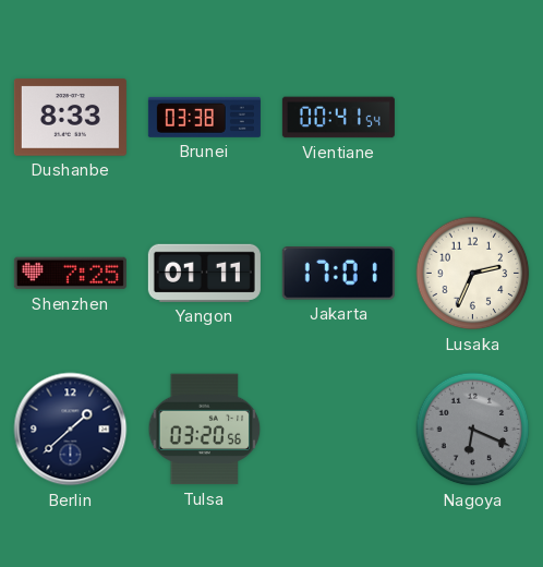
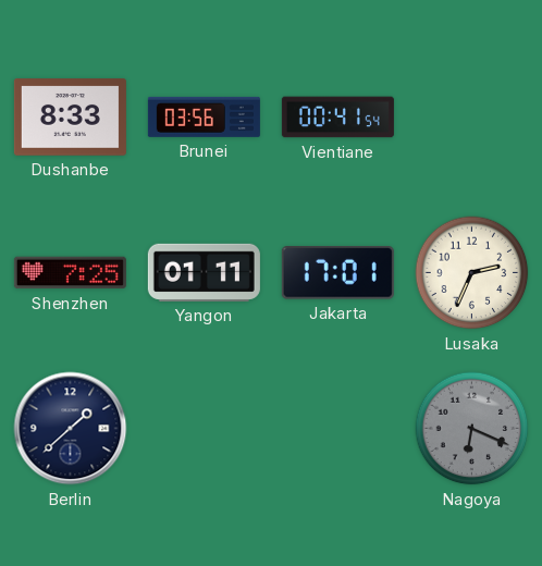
Brunei: 03:38 -> 03:56
Tulsa: 03:20 -> none
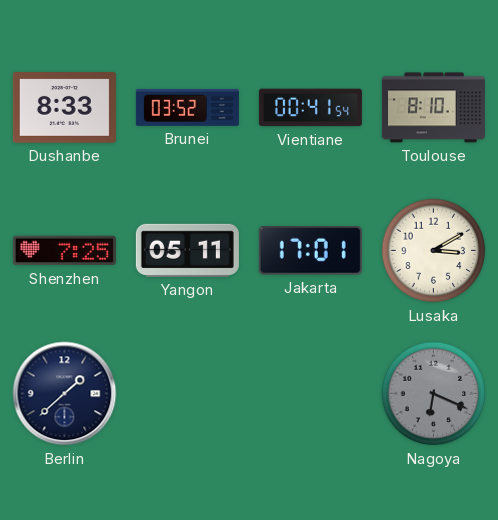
Brunei: 03:56 -> 03:52
Toulouse: none -> 8:10
Yangon: 01:11 -> 05:11
Lusaka: 2:34 -> 3:10
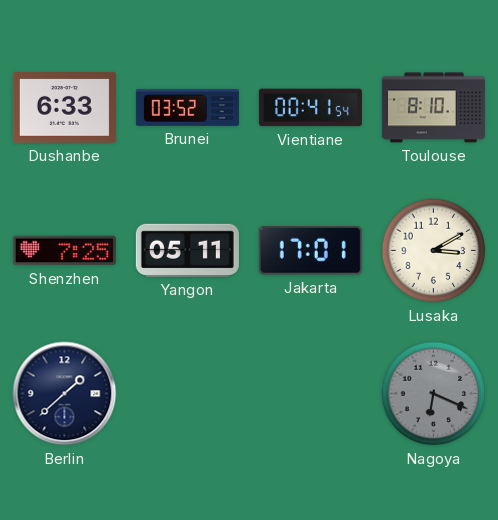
Dushanbe: 8:33 -> 6:33
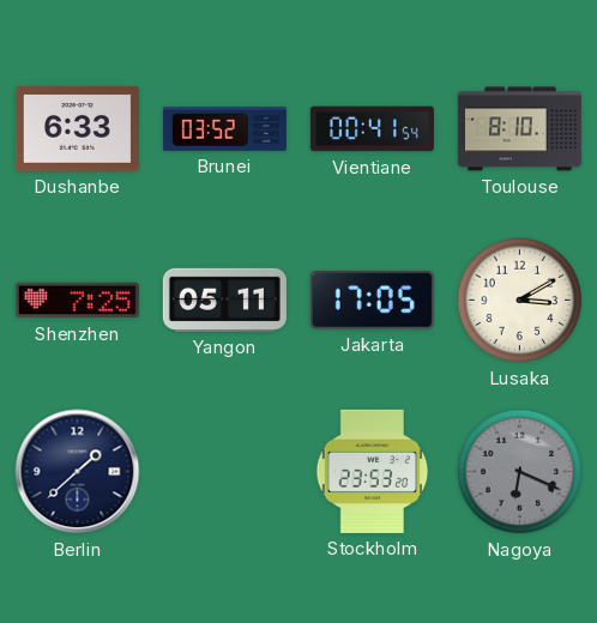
Jakarta: 17:01 -> 17:05
Stockholm: none -> 23:53
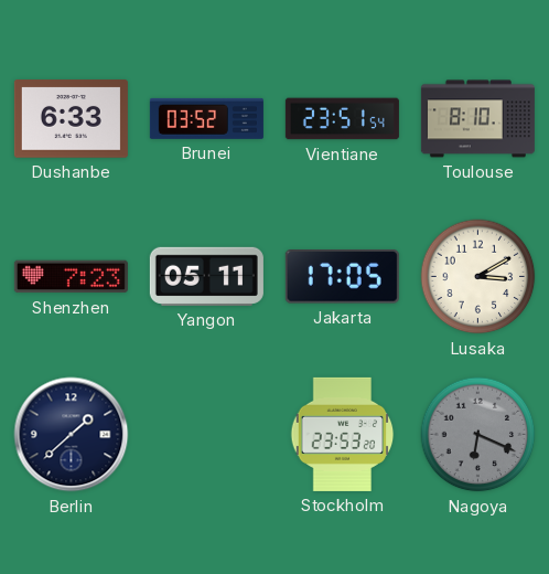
Vientiane: 00:41 -> 23:51
Shenzhen: 7:25 -> 7:23
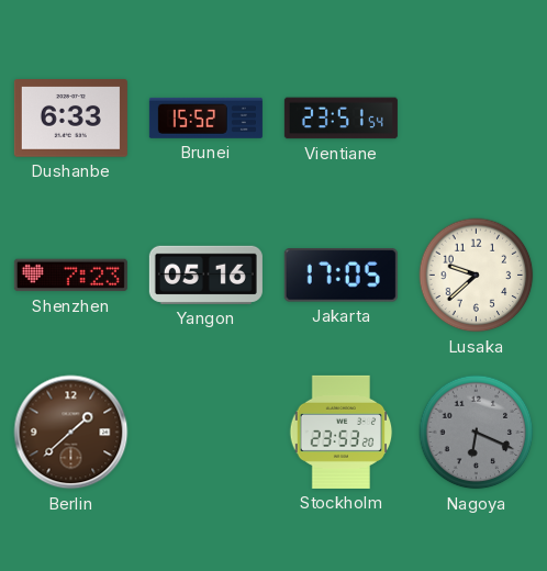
Brunei: 03:52 -> 15:52
Toulouse: 8:10 -> none
Yangon: 05:11 -> 05:16
Lusaka: 3:10 -> 9:38
Berlin dial: navy -> brown
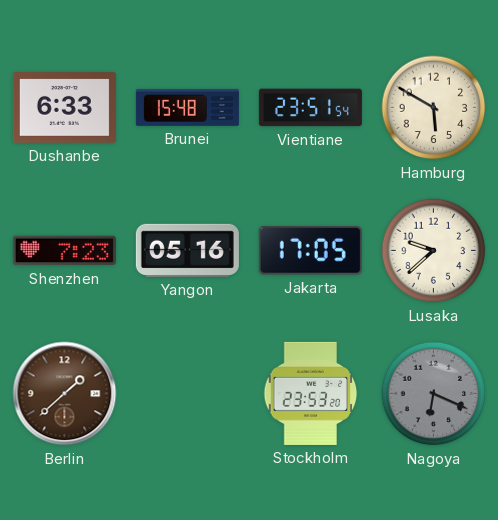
Brunei: 15:52 -> 15:48
Hamburg: none -> 5:50
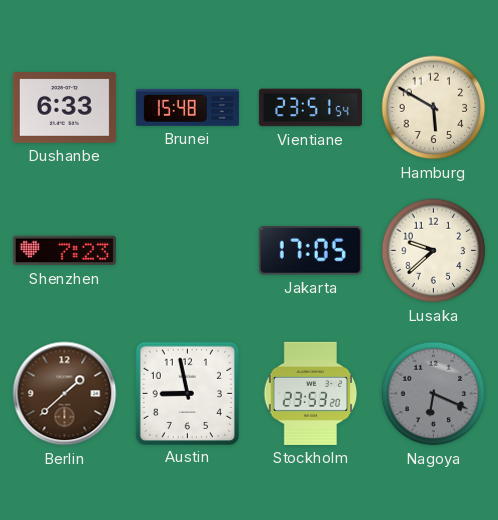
Yangon: 05:16 -> none
Austin: none -> 8:58
